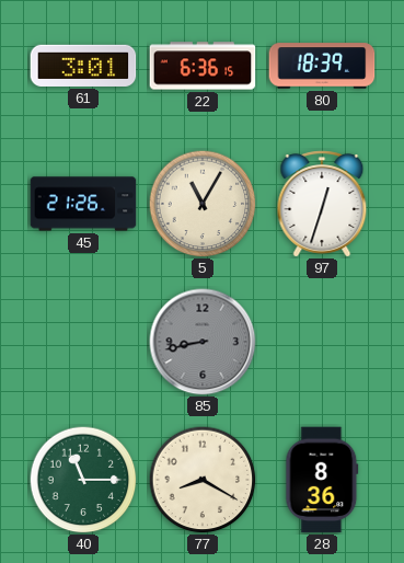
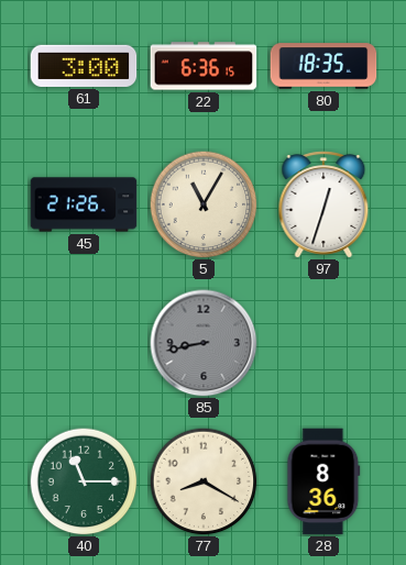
61: 3:01 -> 3:00
80: 18:39 -> 18:35
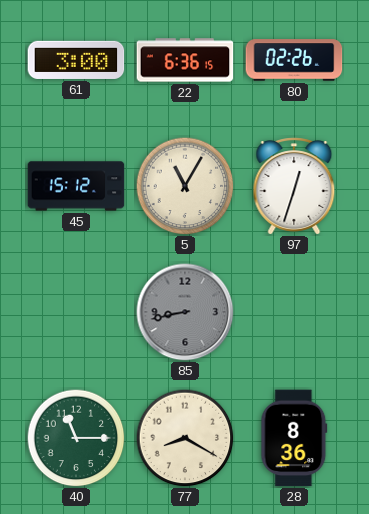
80: 18:35 -> 02:26
45: 21:26 -> 15:12
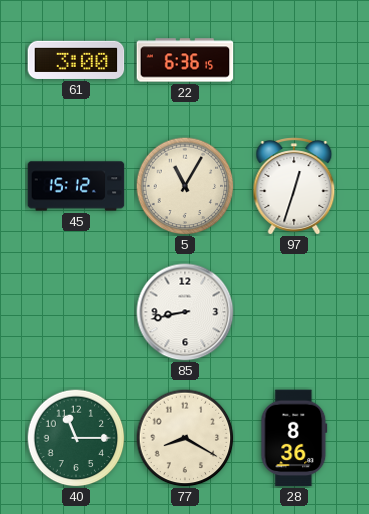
80: 02:26 -> none
85 dial: grey -> white
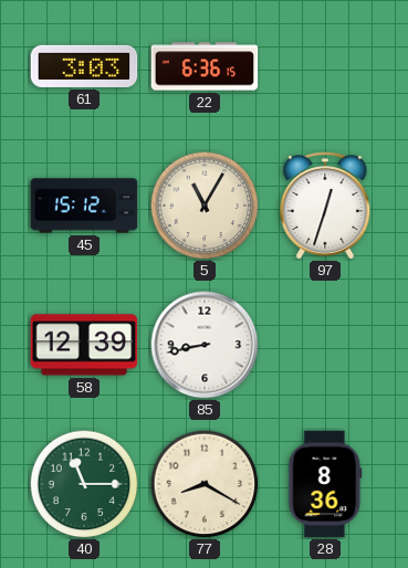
61: 3:00 -> 3:03
58: none -> 12:39
